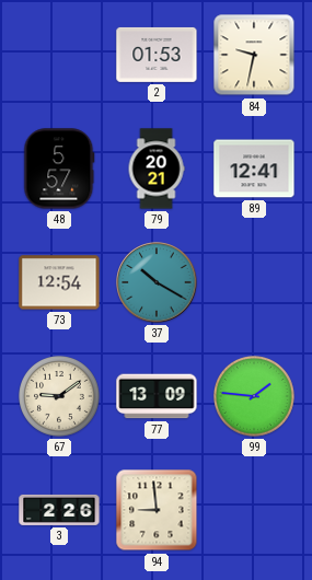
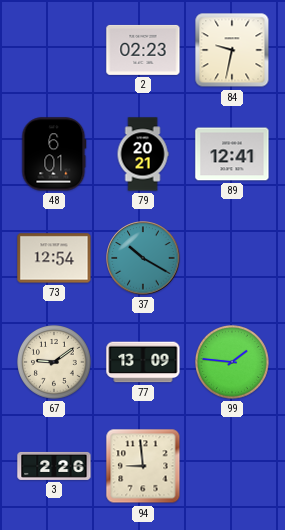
2: 01:53 -> 02:23
48: 5:57 -> 6:01
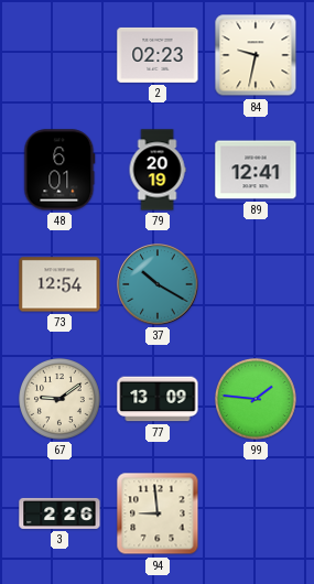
79: 20:21 -> 20:19
